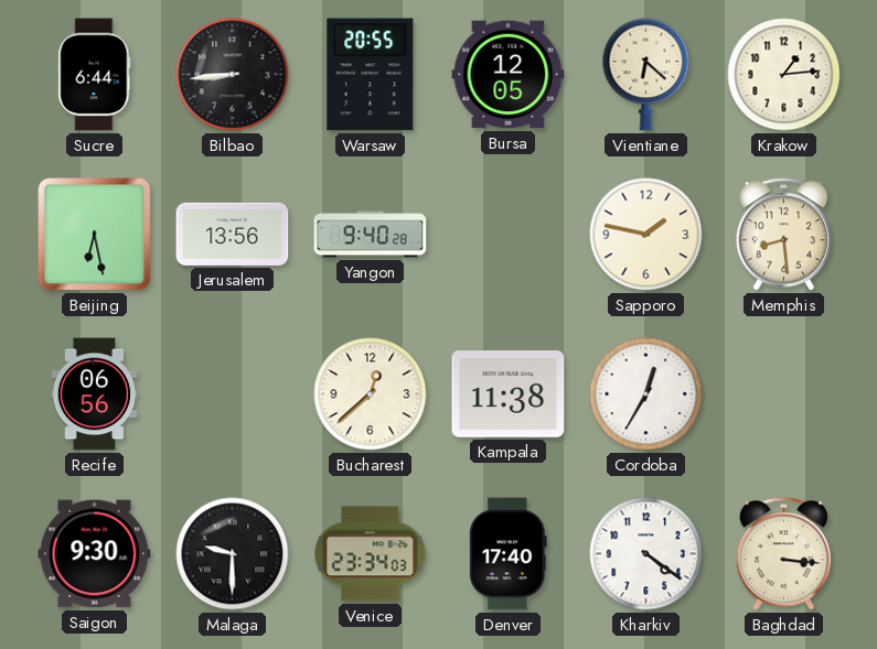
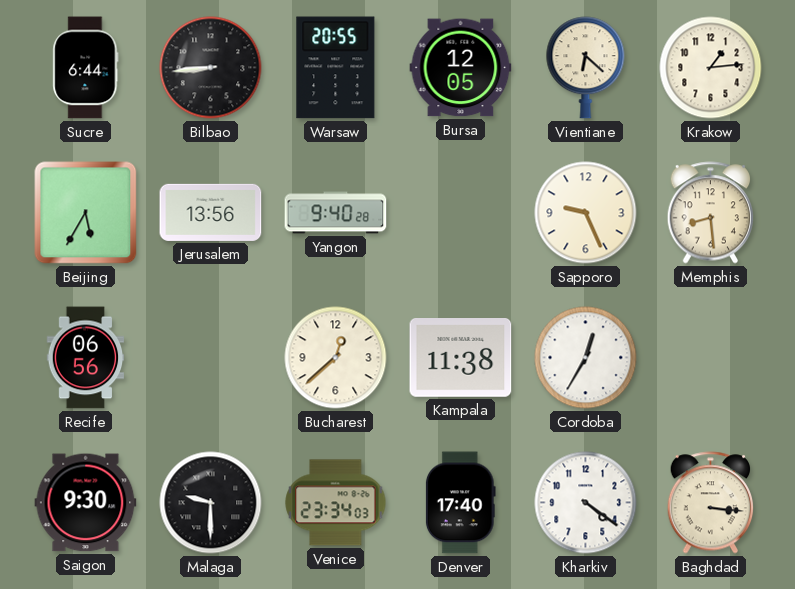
Beijing: 6:28 -> 5:35
Sapporo: 1:47 -> 9:26
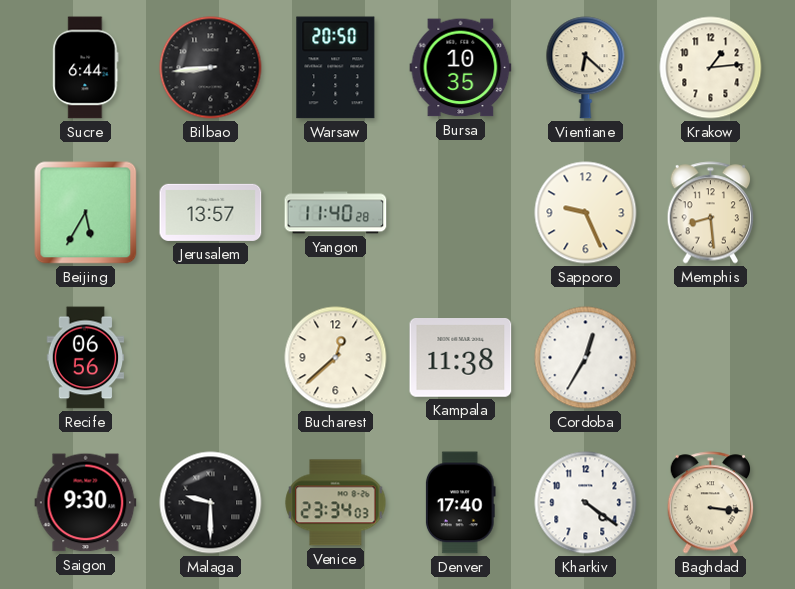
Warsaw: 20:55 -> 20:50
Bursa: 12:05 -> 10:35
Jerusalem: 13:56 -> 13:57
Yangon: 9:40 -> 11:40
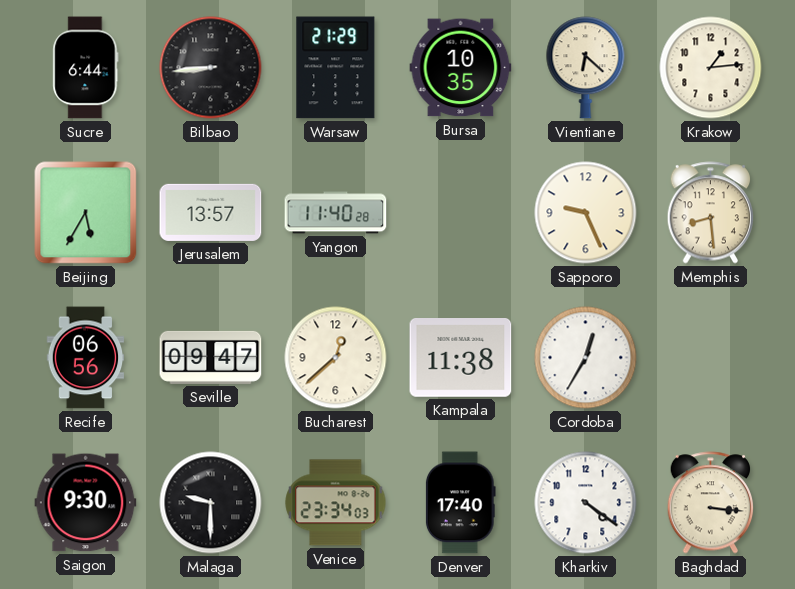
Warsaw: 20:50 -> 21:29
Seville: none -> 09:47
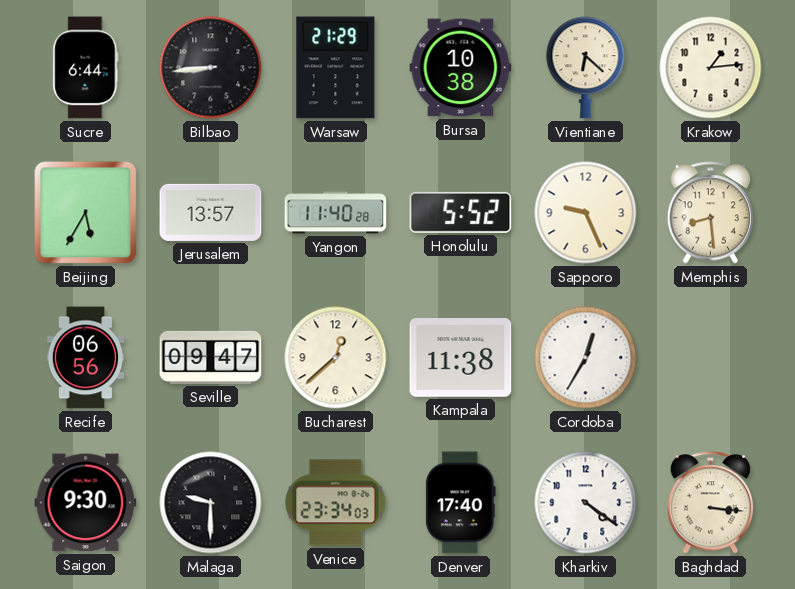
Bursa: 10:35 -> 10:38
Honolulu: none -> 5:52
